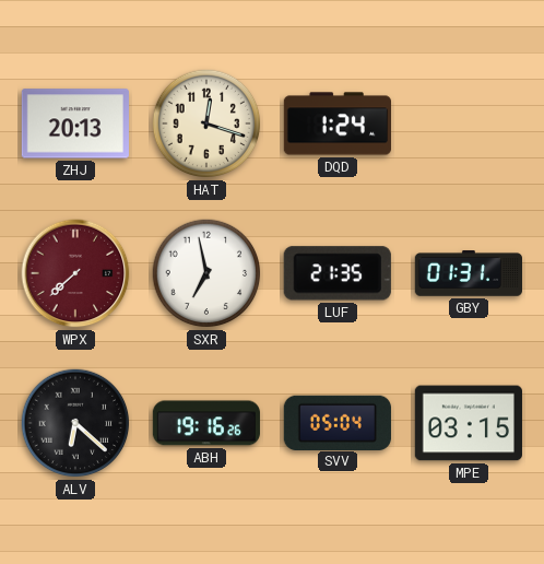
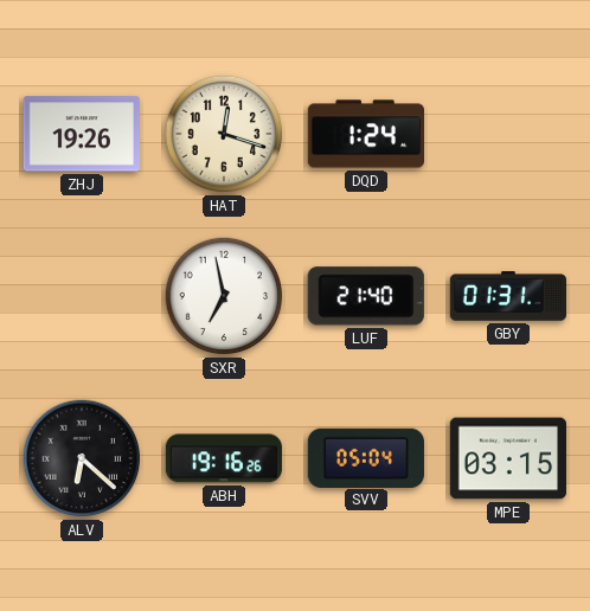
ZHJ: 20:13 -> 19:26
WPX: 7:38 -> none
LUF: 21:35 -> 21:40
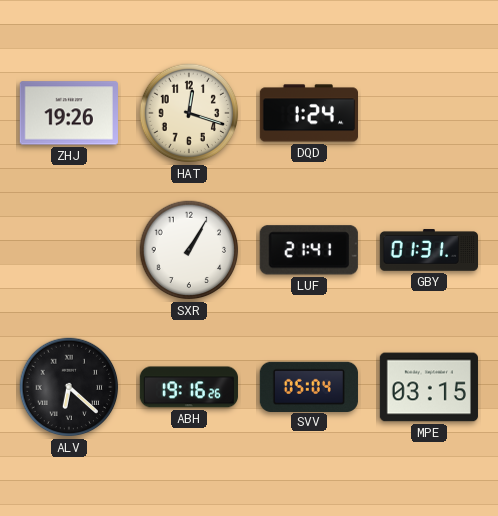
SXR: 6:58 -> 1:05
LUF: 21:40 -> 21:41
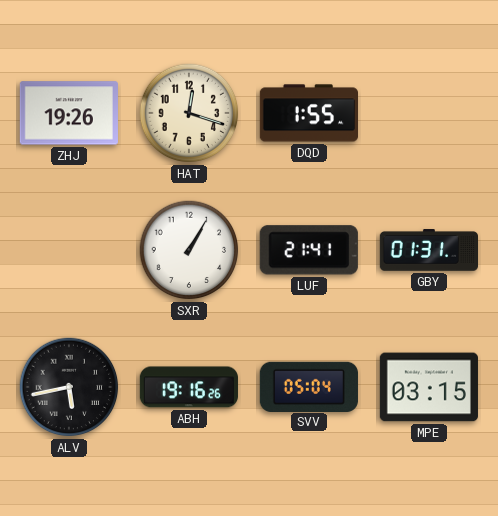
DQD: 1:24 -> 1:55
ALV: 6:22 -> 5:43
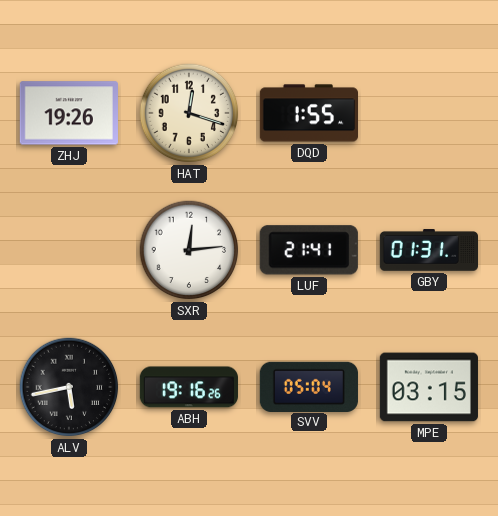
SXR: 1:05 -> 12:14
